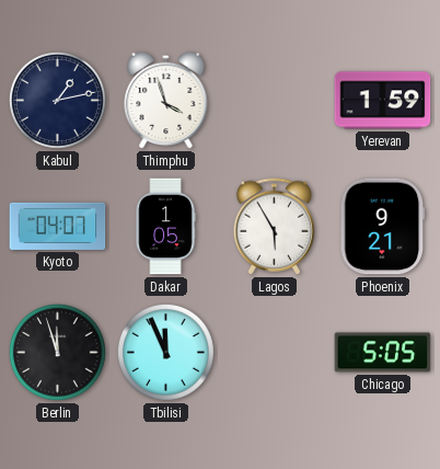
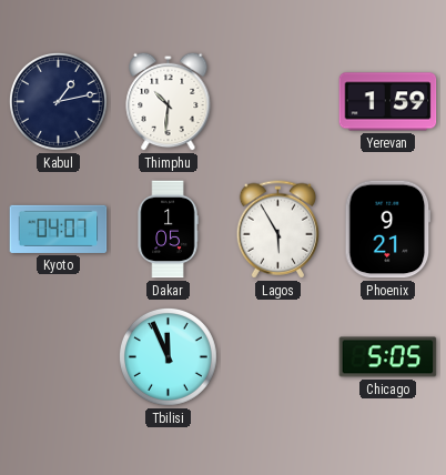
Thimphu: 3:57 -> 10:31
Berlin: 11:57 -> none
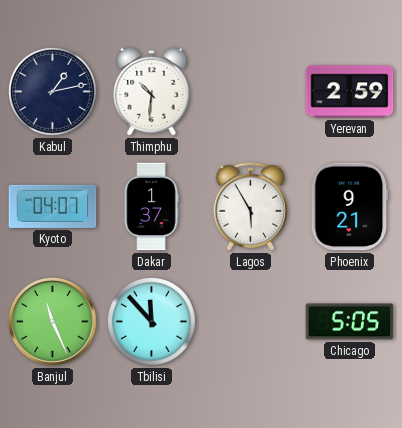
Yerevan: 1:59 -> 2:59
Dakar: 1:05 -> 1:37
Banjul: none -> 11:26
Tbilisi: 11:56 -> 11:53
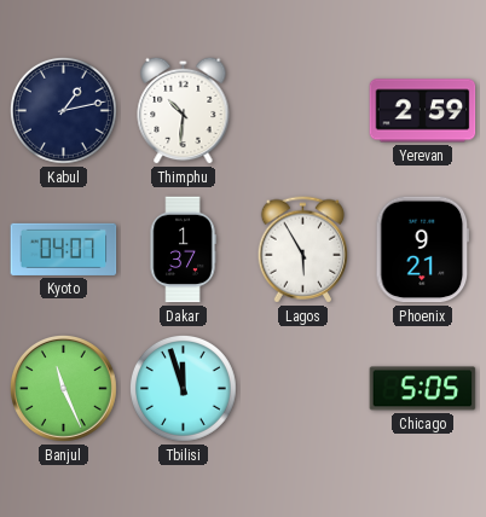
Tbilisi: 11:53 -> 11:57
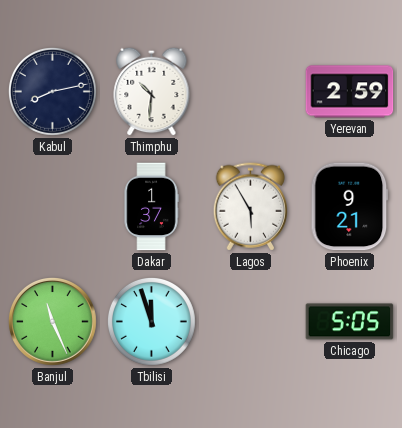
Kabul: 1:13 -> 8:13
Kyoto: 04:07 -> none
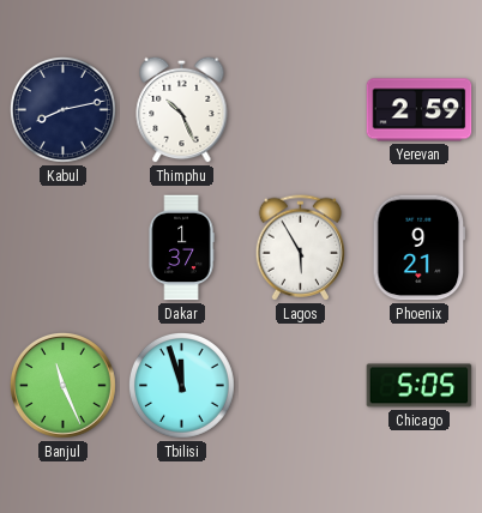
Thimphu: 10:31 -> 10:26
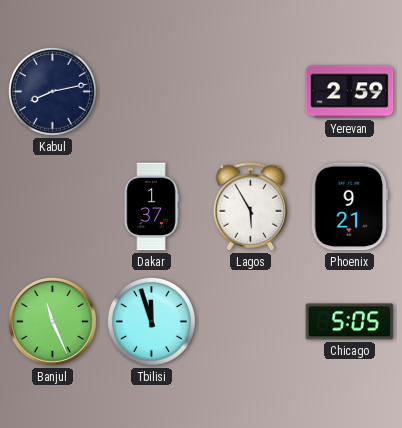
Thimphu: 10:26 -> none
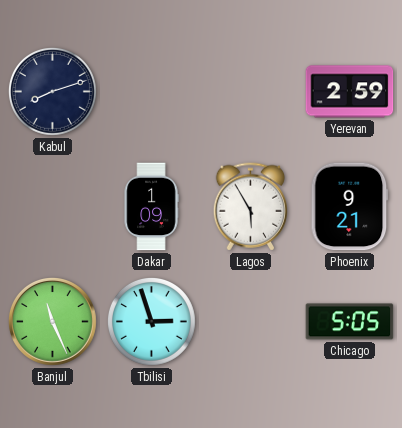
Kabul: 8:13 -> 8:12
Dakar: 1:37 -> 1:09
Tbilisi: 11:57 -> 2:57
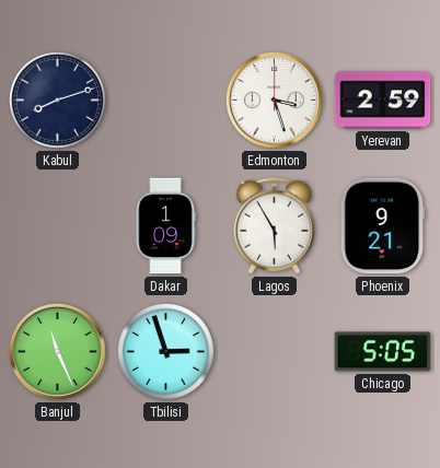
Edmonton: none -> 3:27
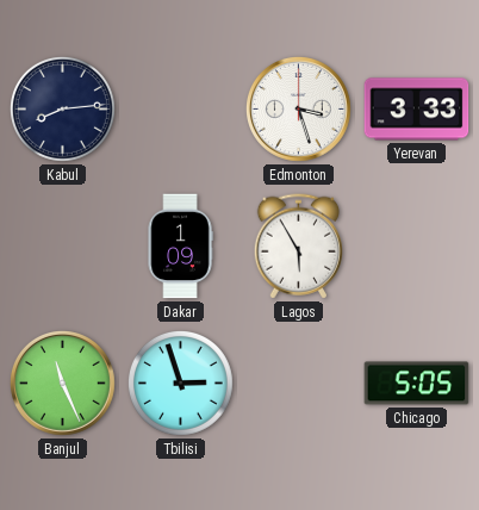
Kabul: 8:12 -> 8:14
Yerevan: 2:59 -> 3:33
Phoenix: 9:21 -> none
